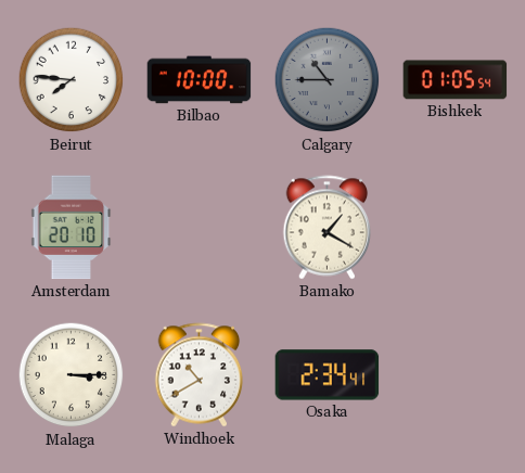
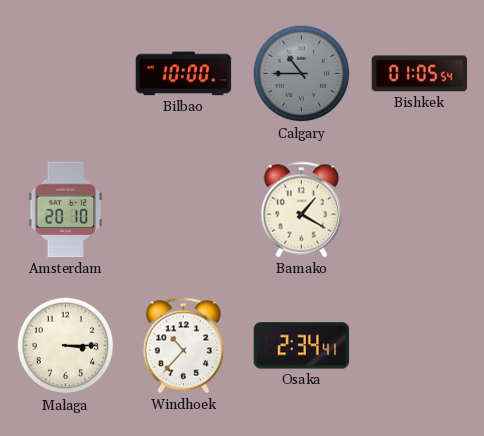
Beirut: 7:46 -> none
Windhoek: 10:40 -> 10:37
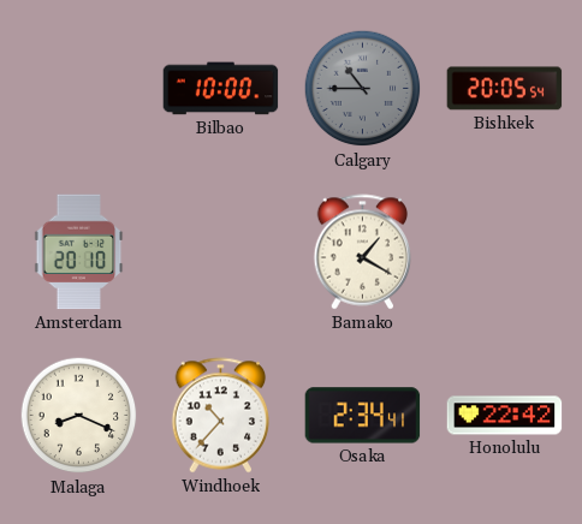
Bishkek: 01:05 -> 20:05
Malaga: 3:15 -> 8:19
Honolulu: none -> 22:42
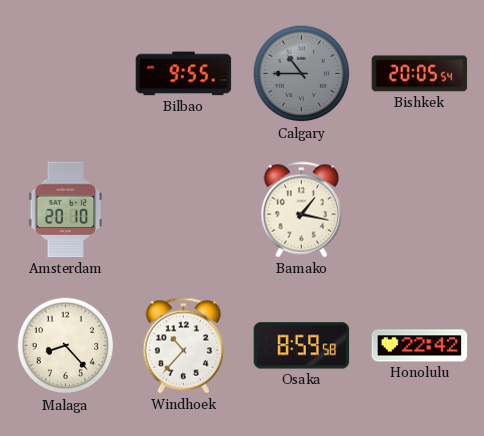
Bilbao: 10:00 -> 9:55
Bamako: 1:20 -> 1:17
Malaga: 8:19 -> 8:23
Osaka: 2:34 -> 8:59
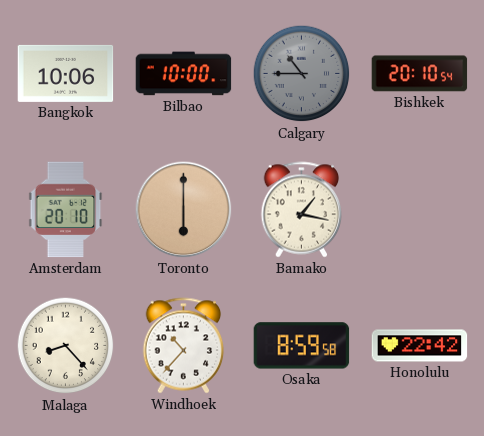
Bangkok: none -> 10:06
Bilbao: 9:55 -> 10:00
Bishkek: 20:05 -> 20:10
Toronto: none -> 6:00
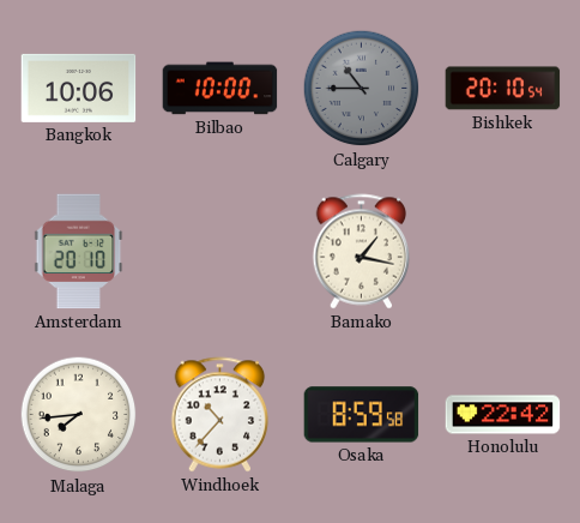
Toronto: 6:00 -> none
Malaga: 8:23 -> 7:44
